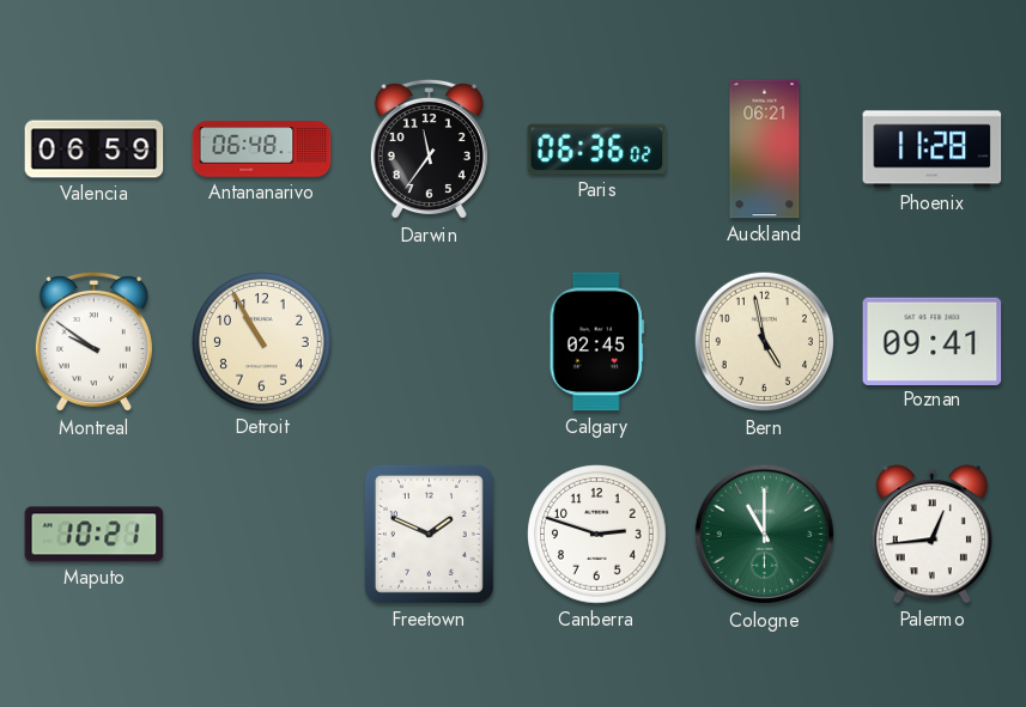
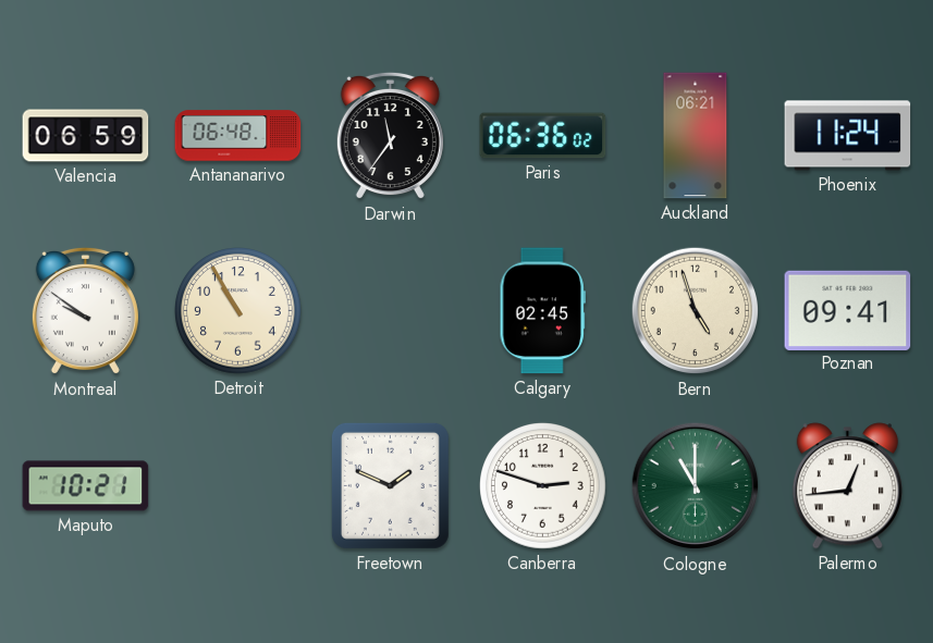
Phoenix: 11:28 -> 11:24
Bern: 4:58 -> 4:57
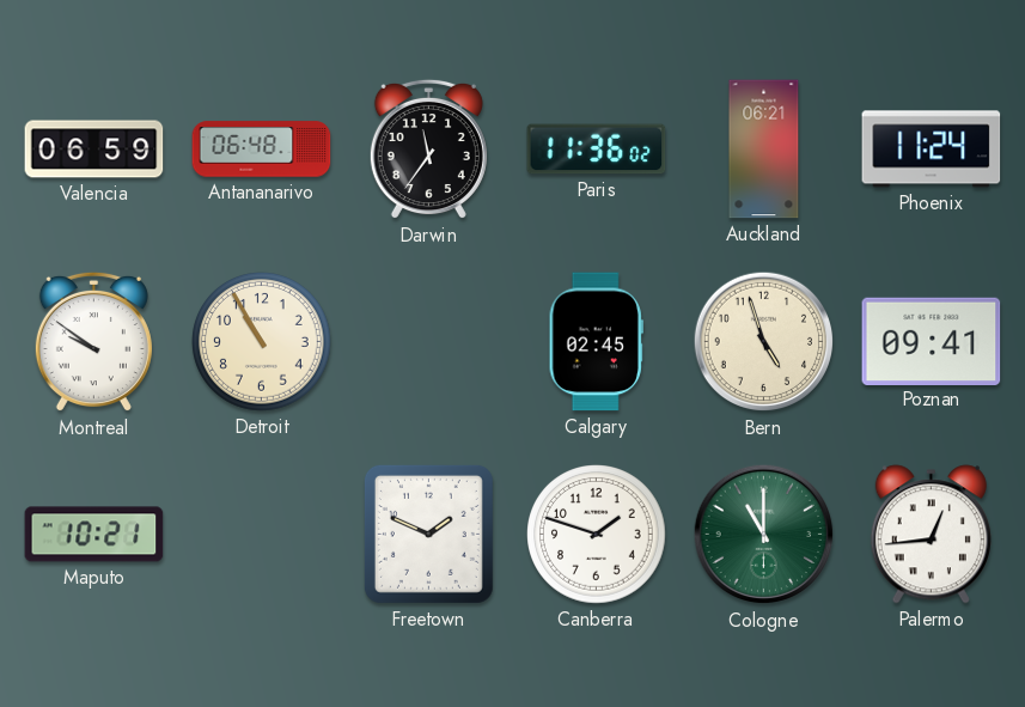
Paris: 06:36 -> 11:36
Canberra: 2:48 -> 1:48
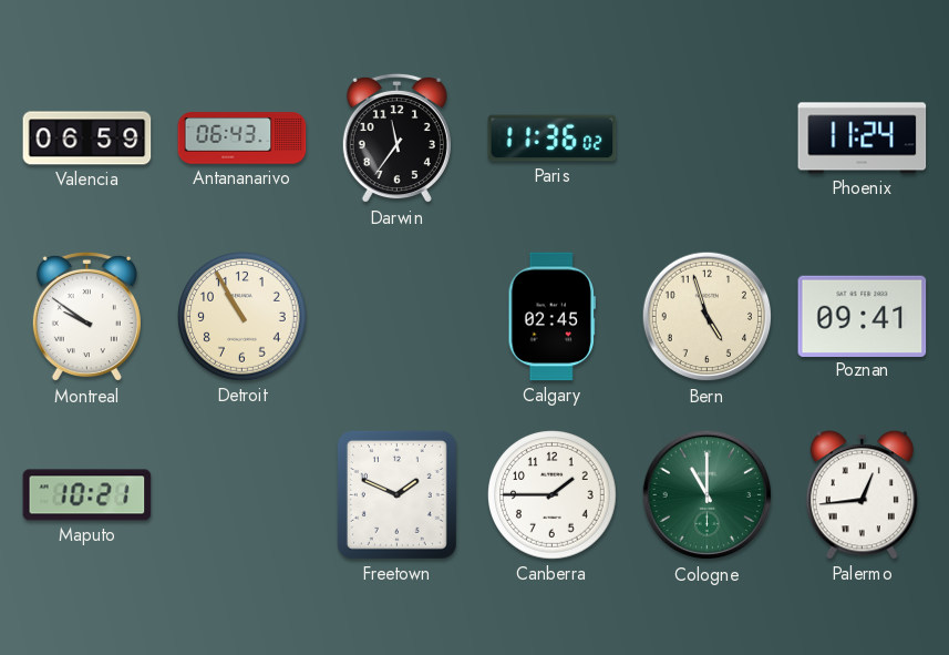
Antananarivo: 06:48 -> 06:43
Auckland: 06:21 -> none
Canberra: 1:48 -> 1:45
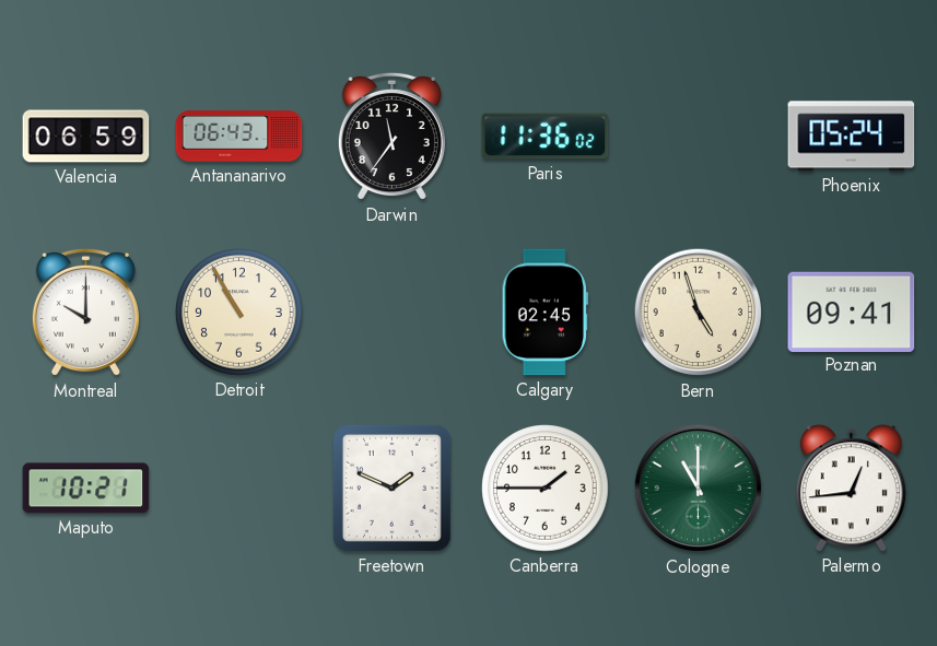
Phoenix: 11:24 -> 05:24
Montreal: 9:51 -> 10:00
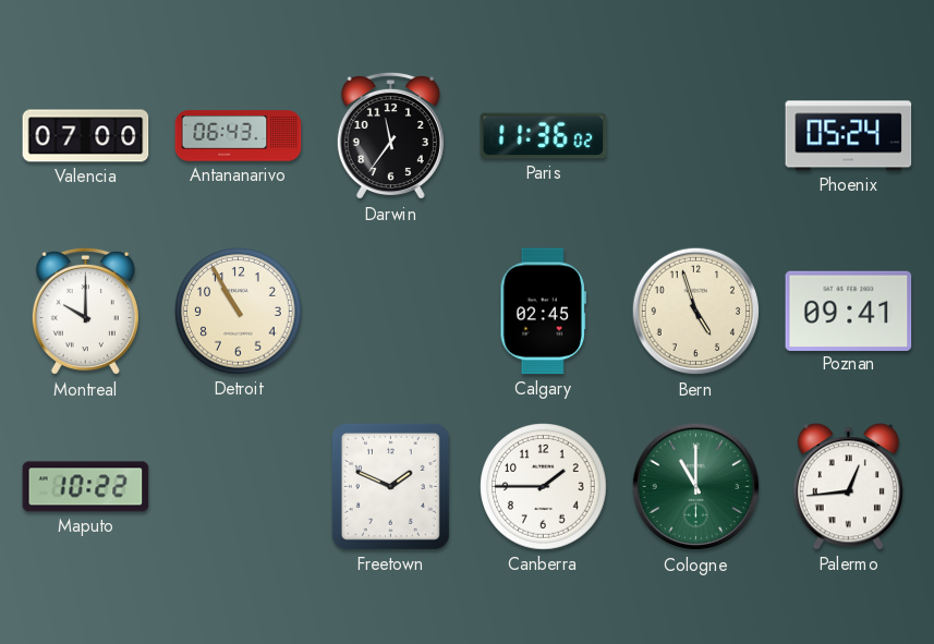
Valencia: 06:59 -> 07:00
Maputo: 10:21 -> 10:22
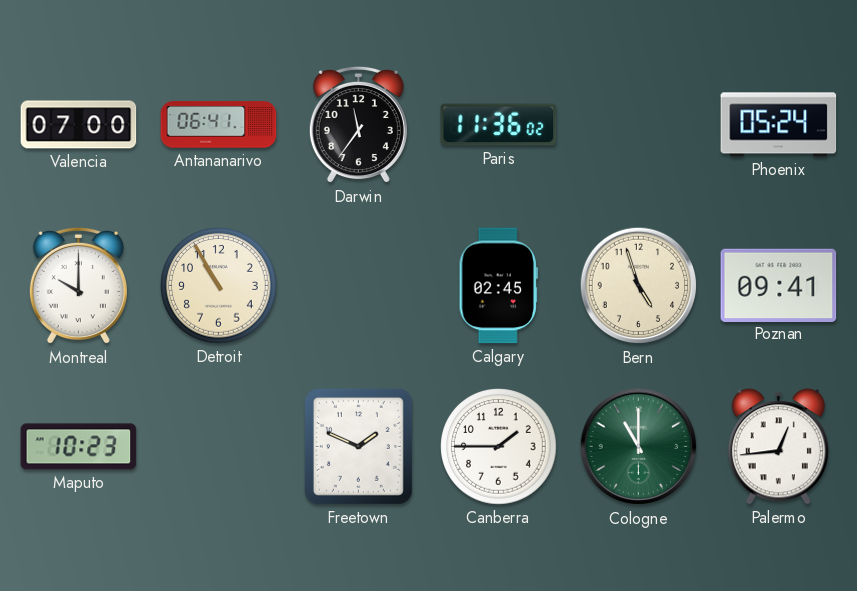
Antananarivo: 06:43 -> 06:41
Maputo: 10:22 -> 10:23
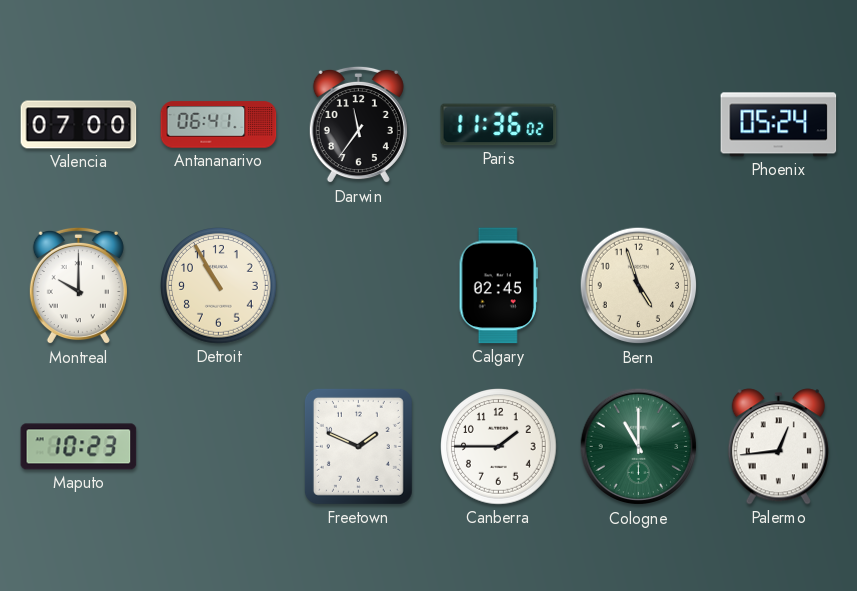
Poznan: 09:41 -> none
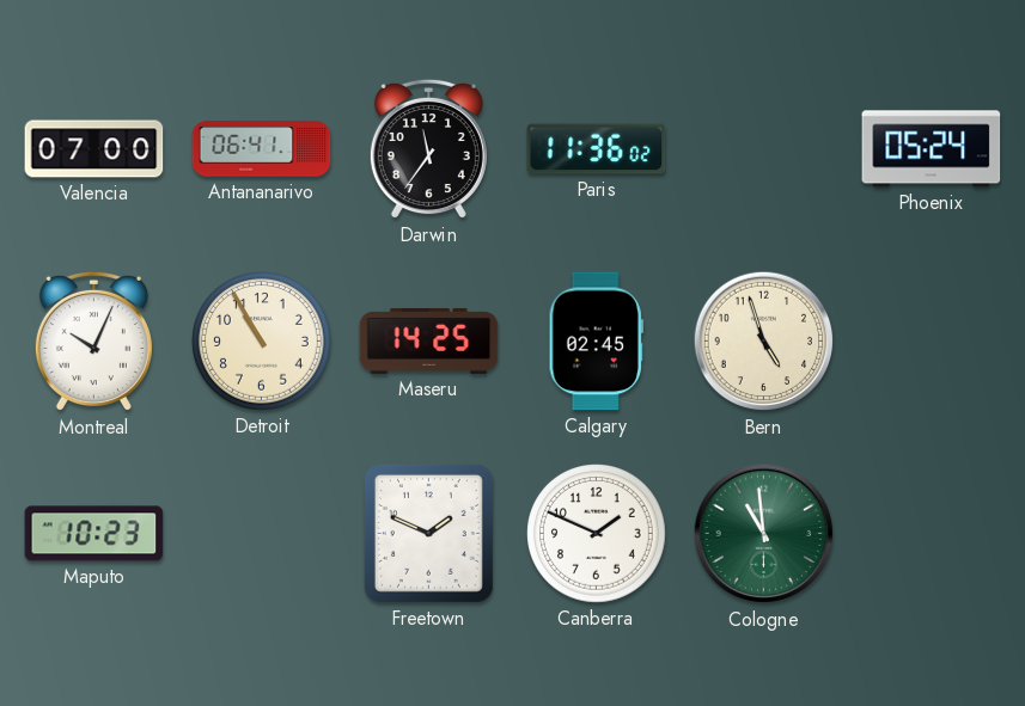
Montreal: 10:00 -> 10:04
Maseru: none -> 14:25
Canberra: 1:45 -> 1:49
Cologne: 11:00 -> 10:59
Palermo: 12:44 -> none
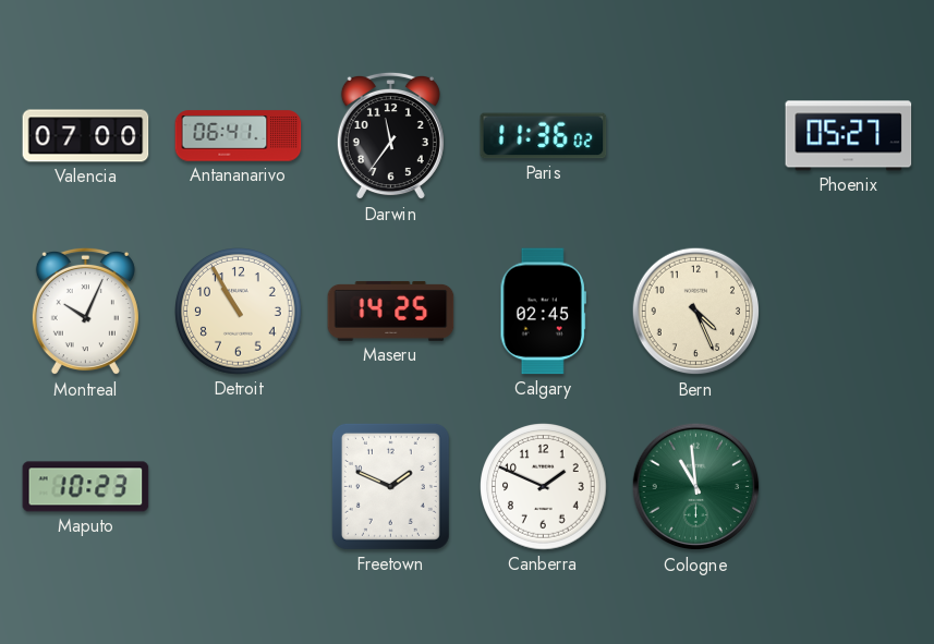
Phoenix: 05:24 -> 05:27
Bern: 4:57 -> 4:26
